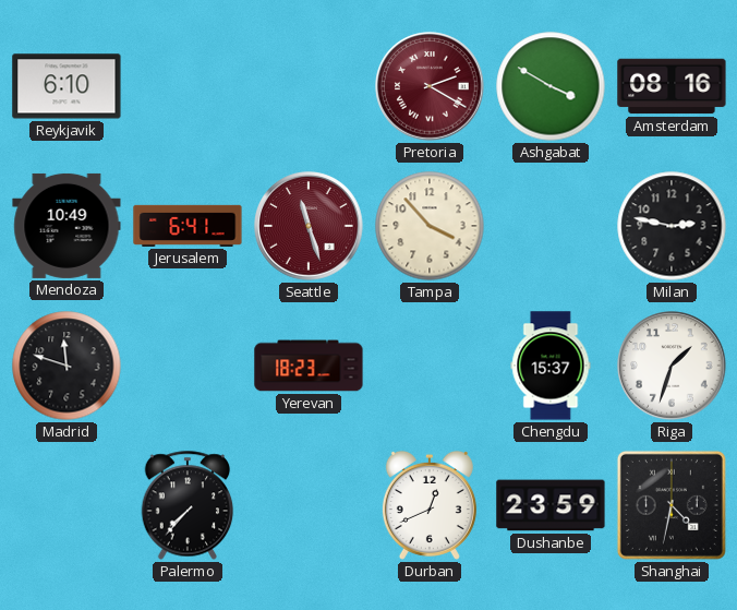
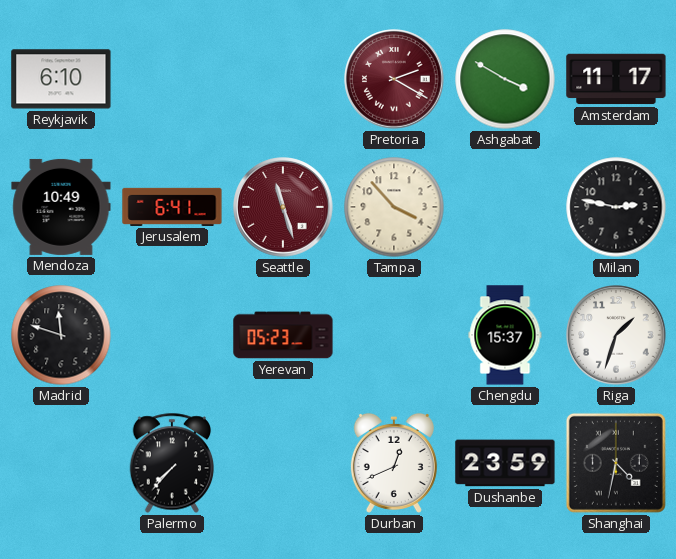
Amsterdam: 08:16 -> 11:17
Yerevan: 18:23 -> 05:23
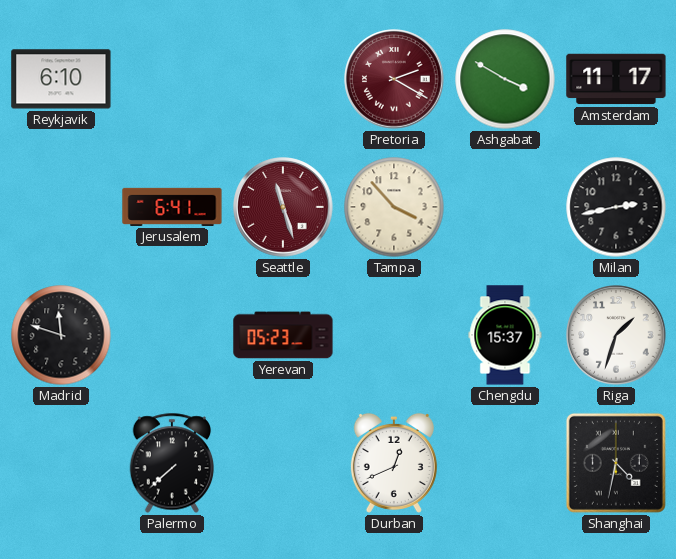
Mendoza: 10:49 -> none
Milan: 2:47 -> 2:43
Palermo: 7:37 -> 7:38
Dushanbe: 23:59 -> none
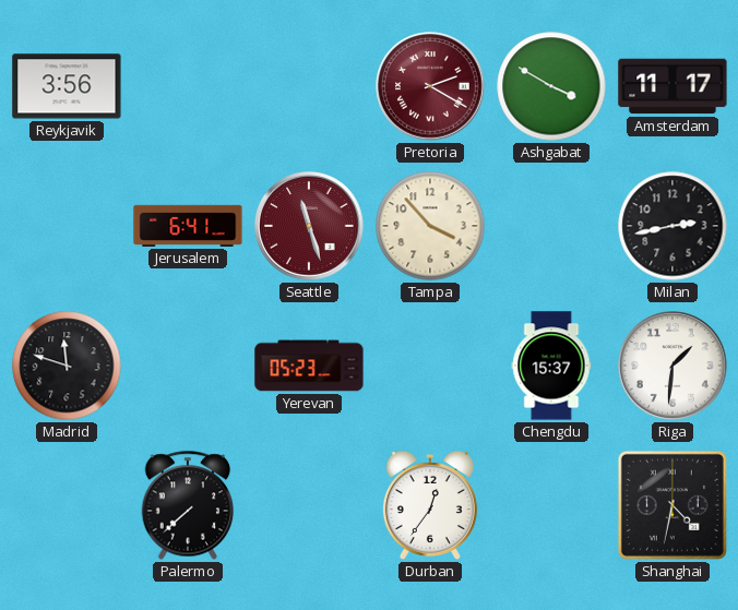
Reykjavik: 6:10 -> 3:56
Riga: 1:33 -> 1:31
Durban: 12:41 -> 12:36
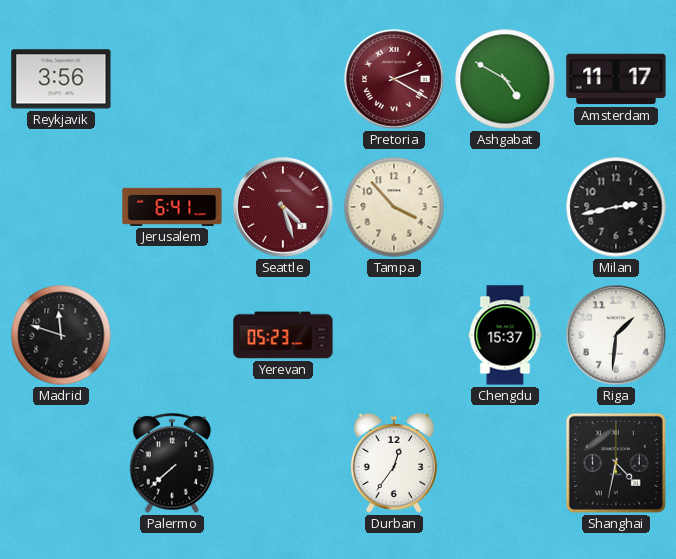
Ashgabat: 3:50 -> 4:50
Seattle: 11:27 -> 4:27
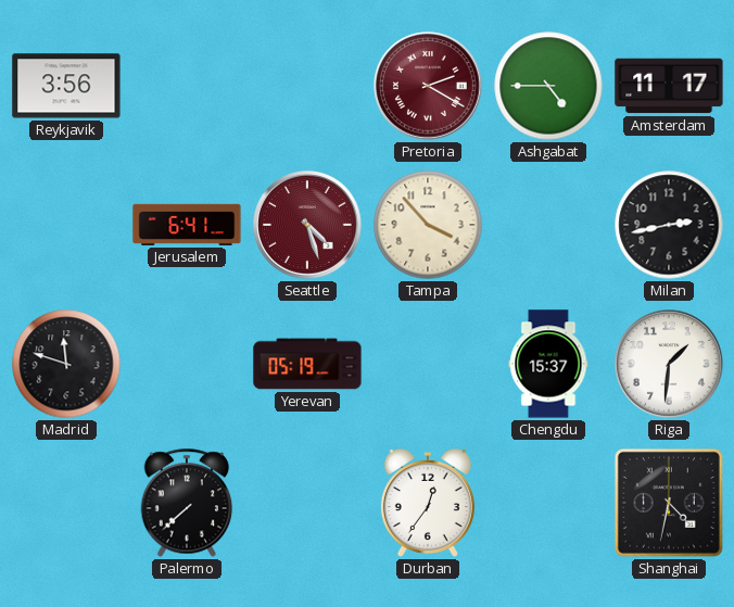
Ashgabat: 4:50 -> 4:45
Yerevan: 05:23 -> 05:19
